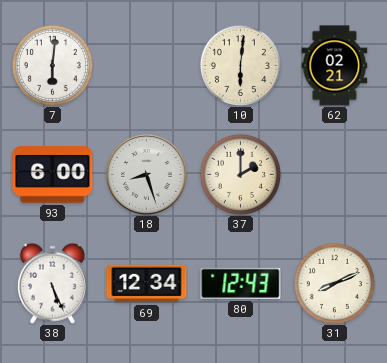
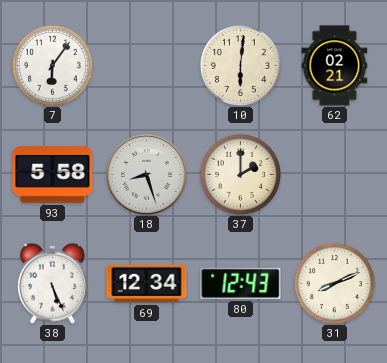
7: 6:01 -> 6:06
93: 6:00 -> 5:58
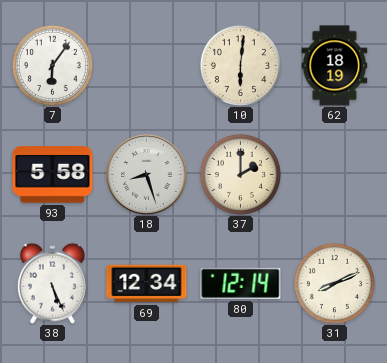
62: 02:21 -> 18:19
80: 12:43 -> 12:14
